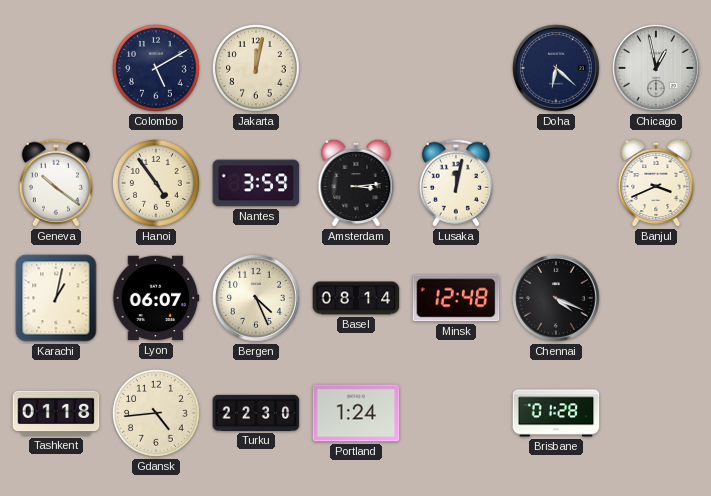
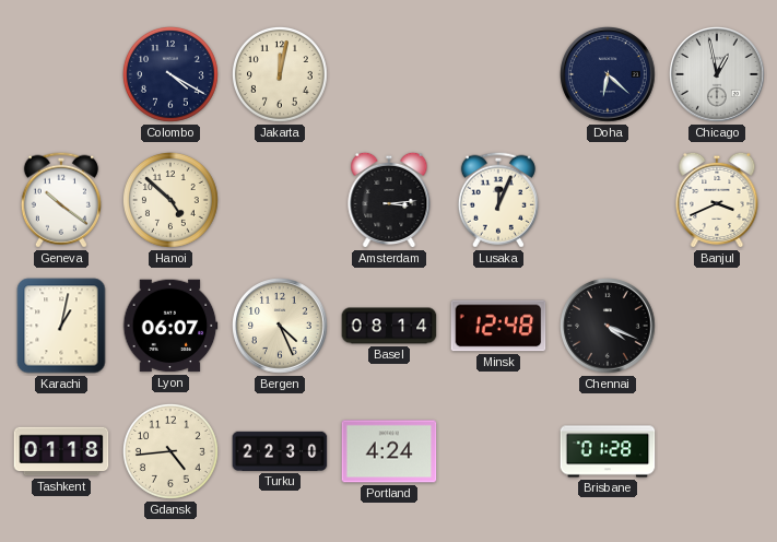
Colombo: 5:10 -> 4:20
Hanoi: 4:54 -> 4:52
Nantes: 3:59 -> none
Lusaka: 12:02 -> 12:04
Portland: 1:24 -> 4:24
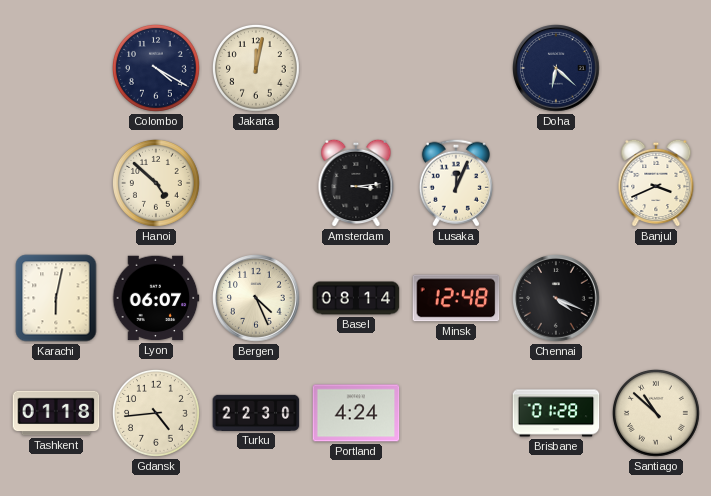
Chicago: 12:58 -> none
Geneva: 10:21 -> none
Karachi: 1:02 -> 6:02
Santiago: none -> 10:52
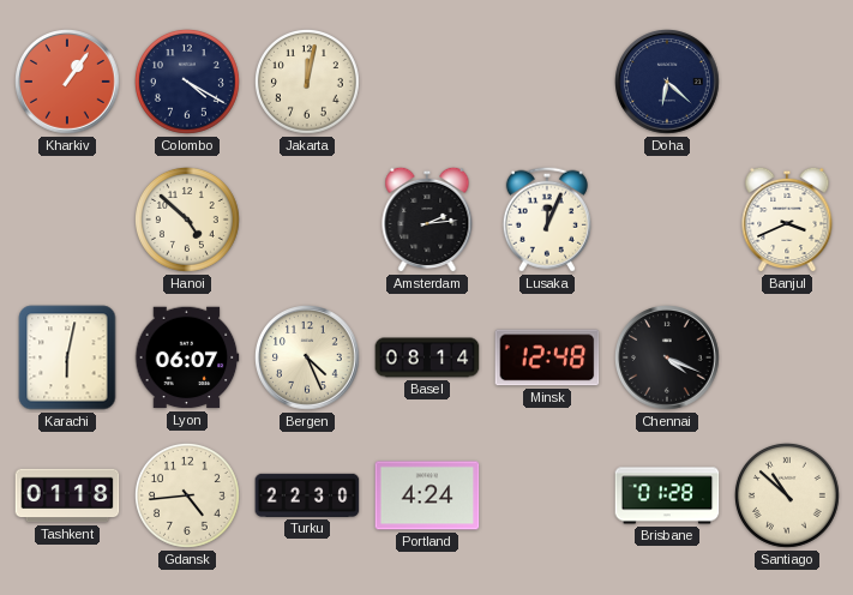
Kharkiv: none -> 1:06
Amsterdam: 3:14 -> 2:14
